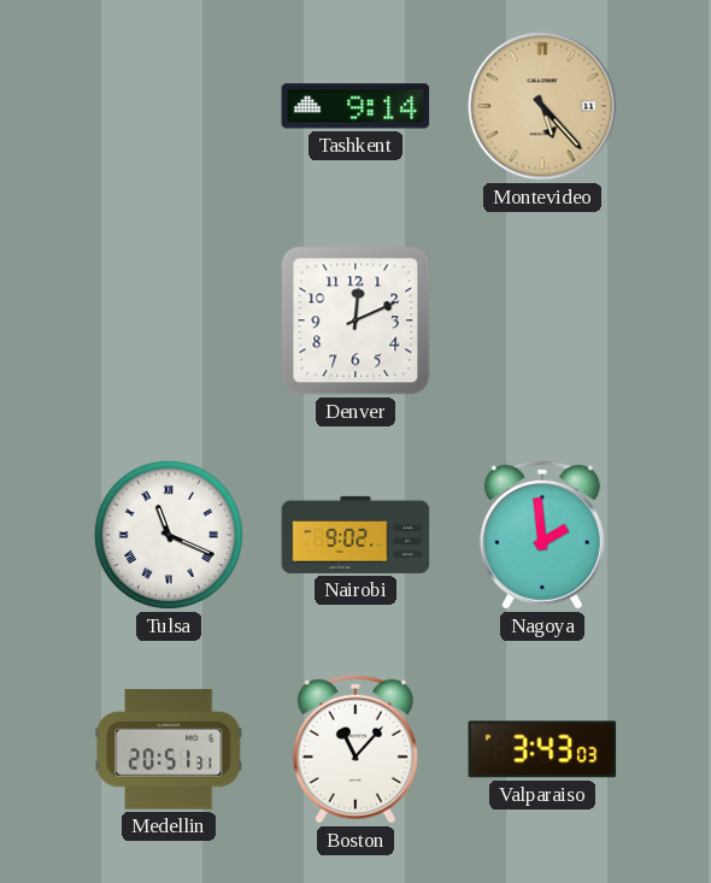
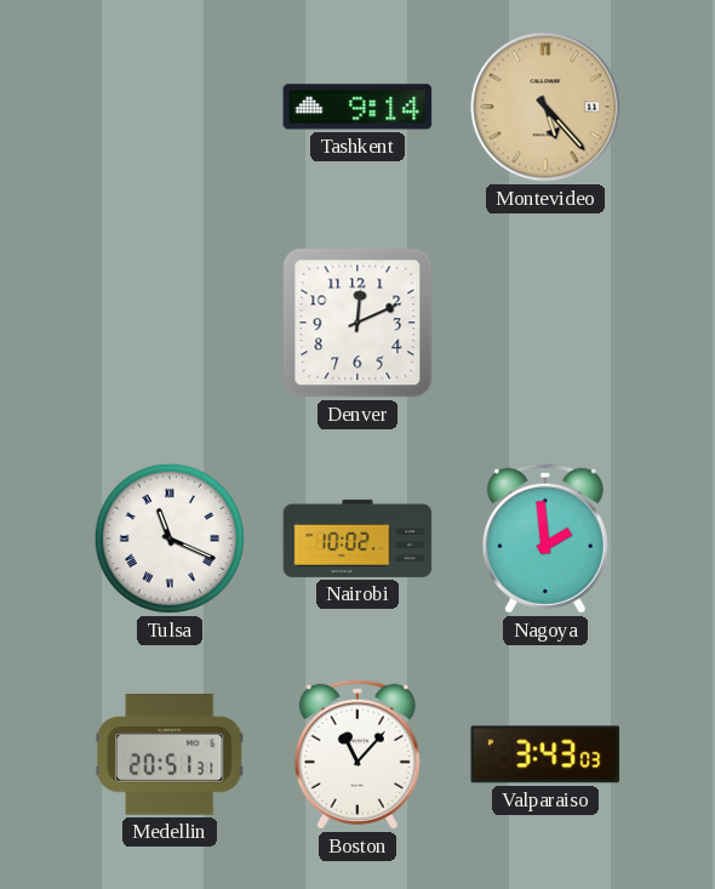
Nairobi: 9:02 -> 10:02
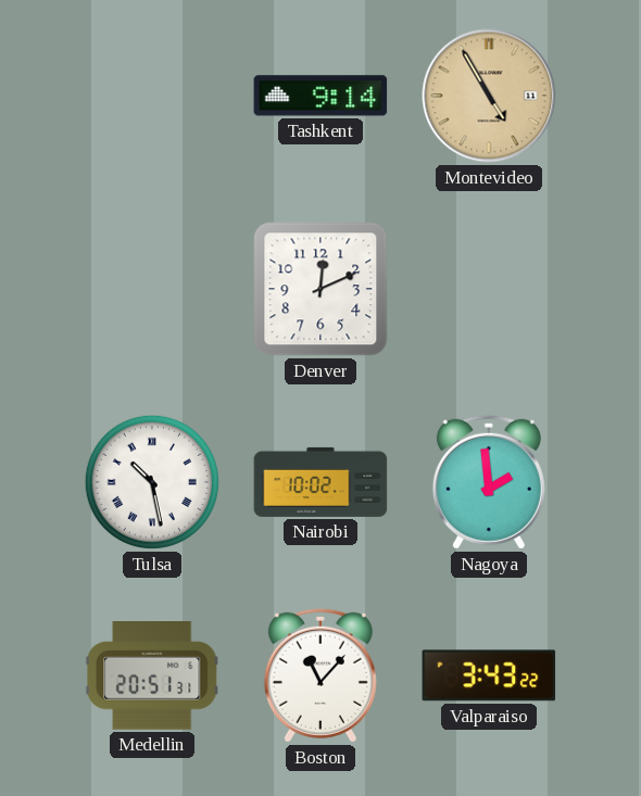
Montevideo: 5:23 -> 4:55
Tulsa: 11:19 -> 10:28
Valparaiso: 3:43:03 -> 3:43:22
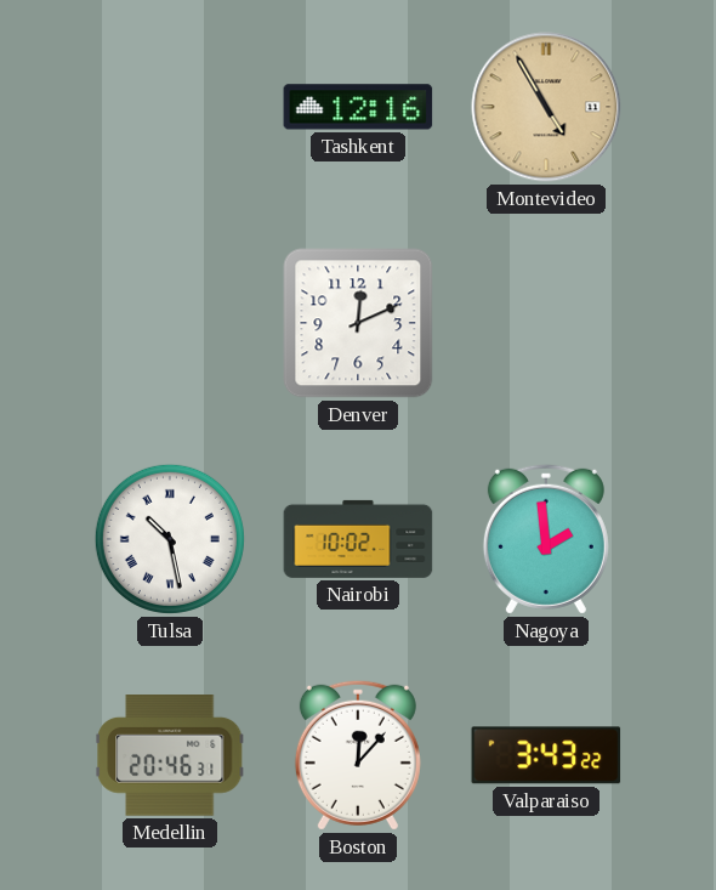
Tashkent: 9:14 -> 12:16
Medellin: 20:51 -> 20:46
Boston: 11:07 -> 12:07
